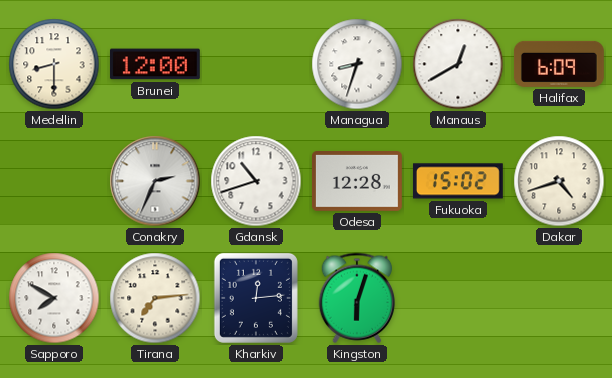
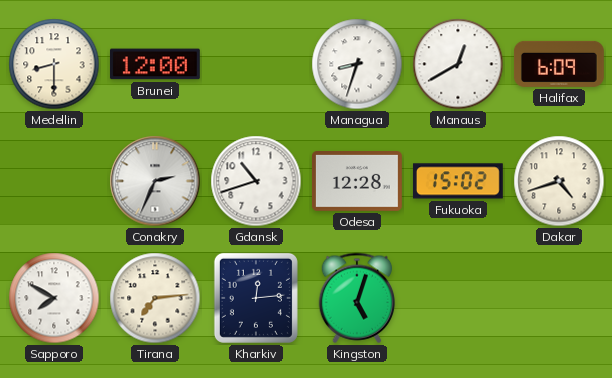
Kingston: 6:03 -> 5:03
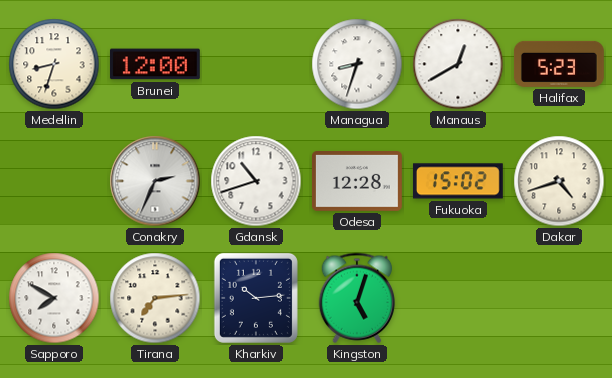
Medellin: 8:30 -> 8:33
Halifax: 6:09 -> 5:23
Kharkiv: 12:14 -> 10:14
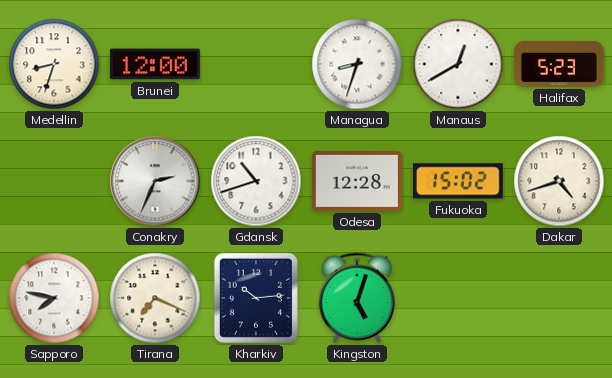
Sapporo: 7:50 -> 7:47
Tirana: 7:14 -> 7:19
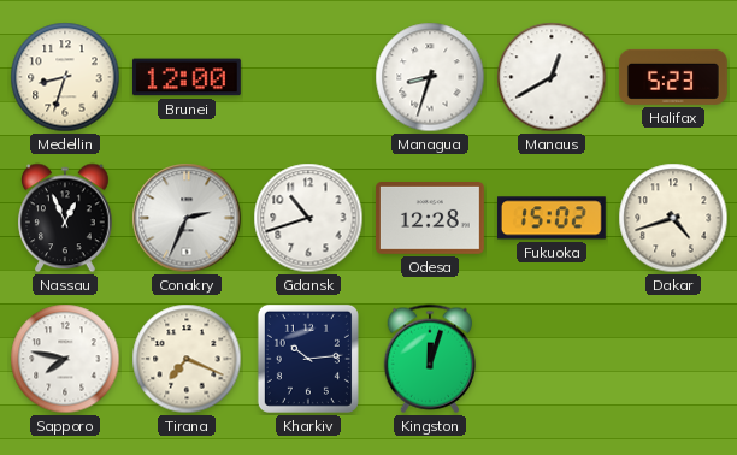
Nassau: none -> 12:56
Kingston: 5:03 -> 12:03
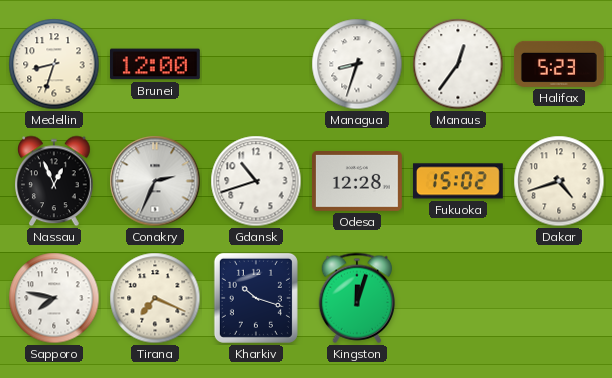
Manaus: 12:40 -> 12:36
Kharkiv: 10:14 -> 10:18
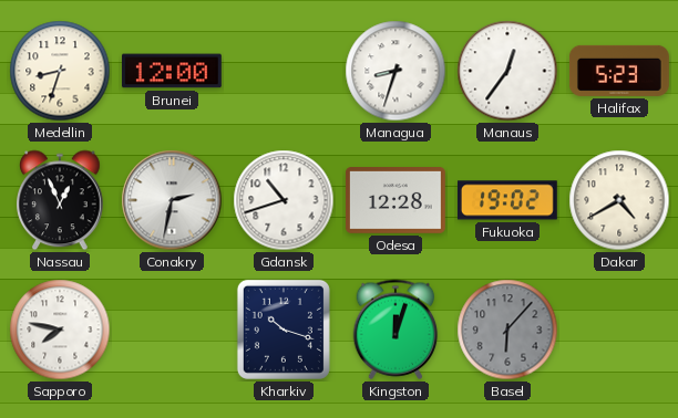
Conakry: 2:34 -> 2:32
Fukuoka: 15:02 -> 19:02
Dakar: 4:42 -> 4:40
Tirana: 7:19 -> none
Basel: none -> 6:07
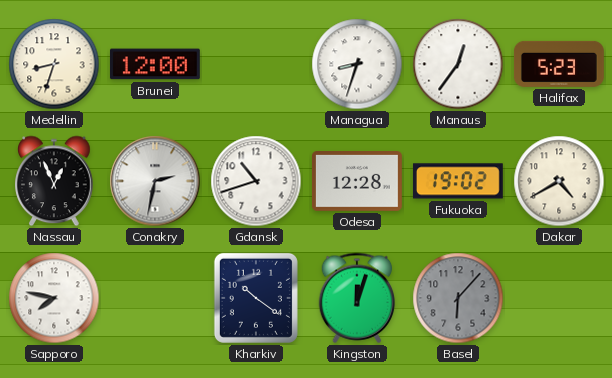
Kharkiv: 10:18 -> 10:21
